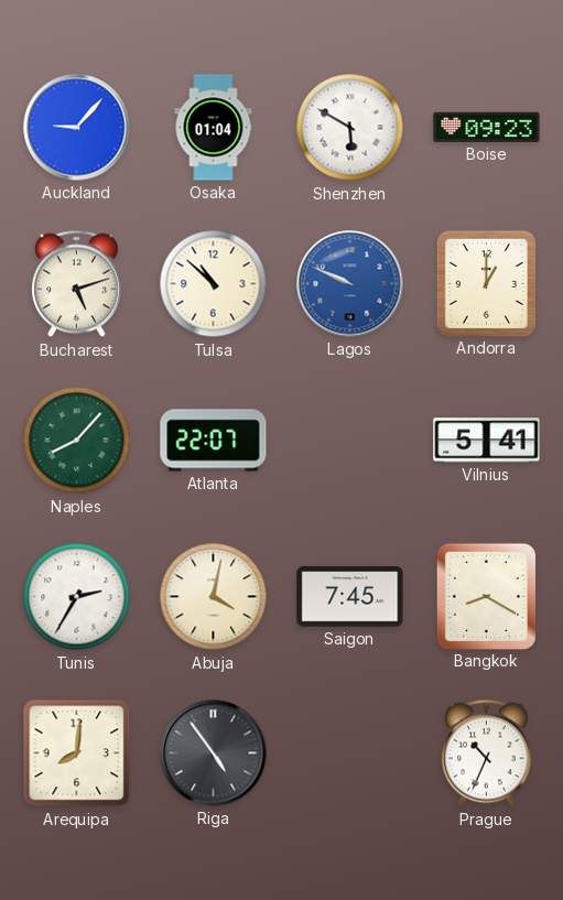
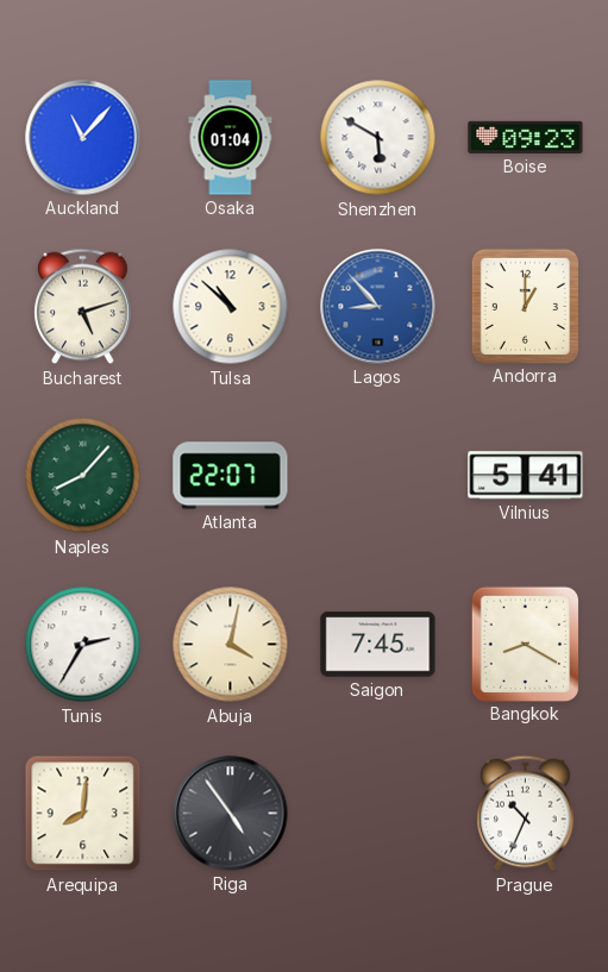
Auckland: 9:07 -> 11:07
Lagos: 9:49 -> 8:53
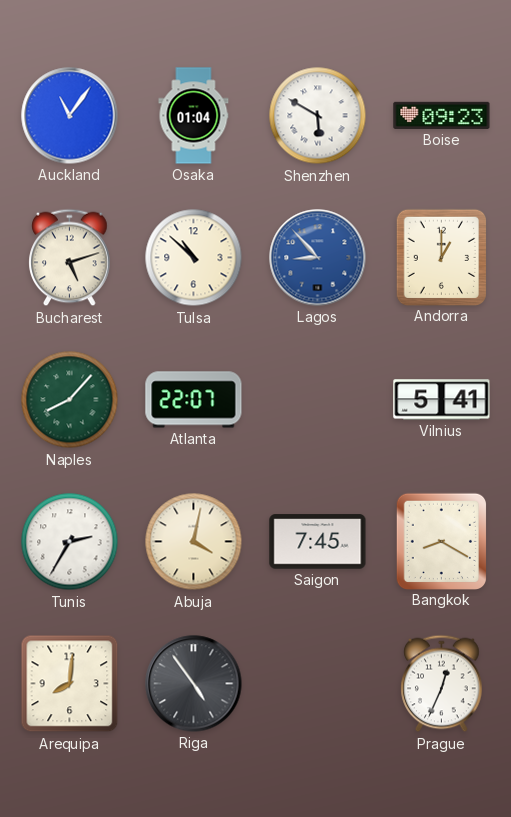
Auckland: 11:07 -> 11:06
Prague: 10:34 -> 12:34
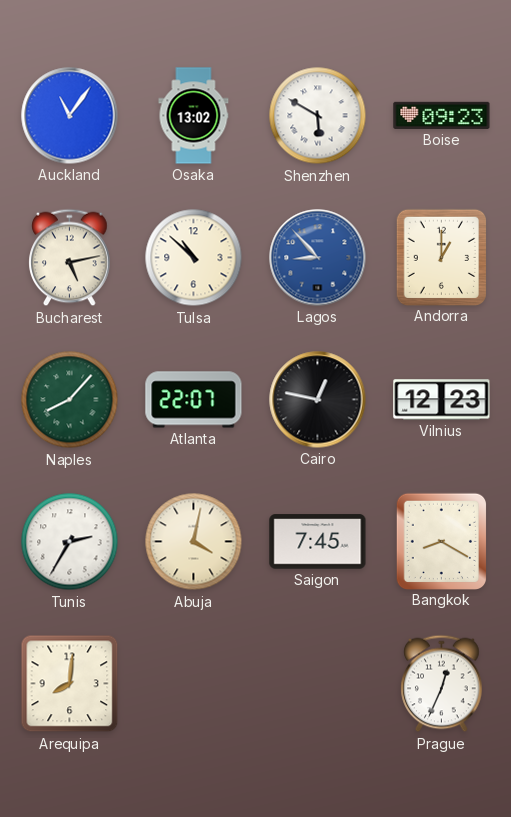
Osaka: 01:04 -> 13:02
Bucharest: 5:12 -> 5:13
Cairo: none -> 12:47
Vilnius: 5:41 -> 12:23
Riga: 4:54 -> none
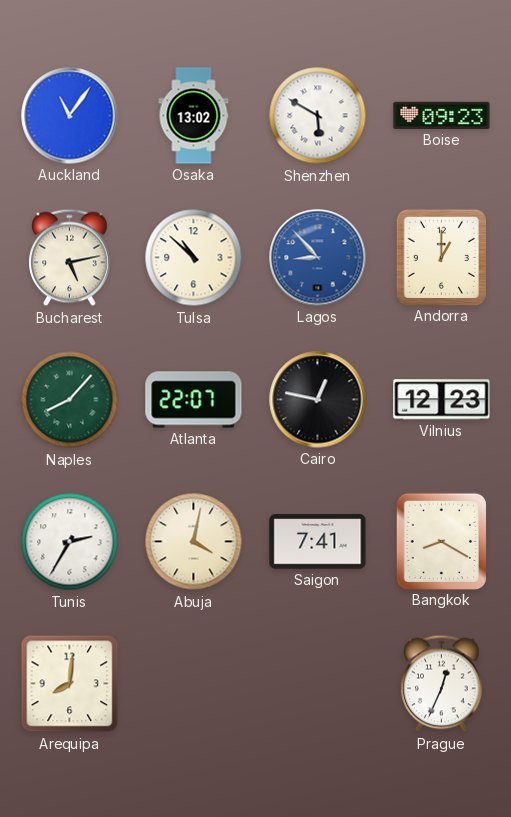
Saigon: 7:45 -> 7:41
